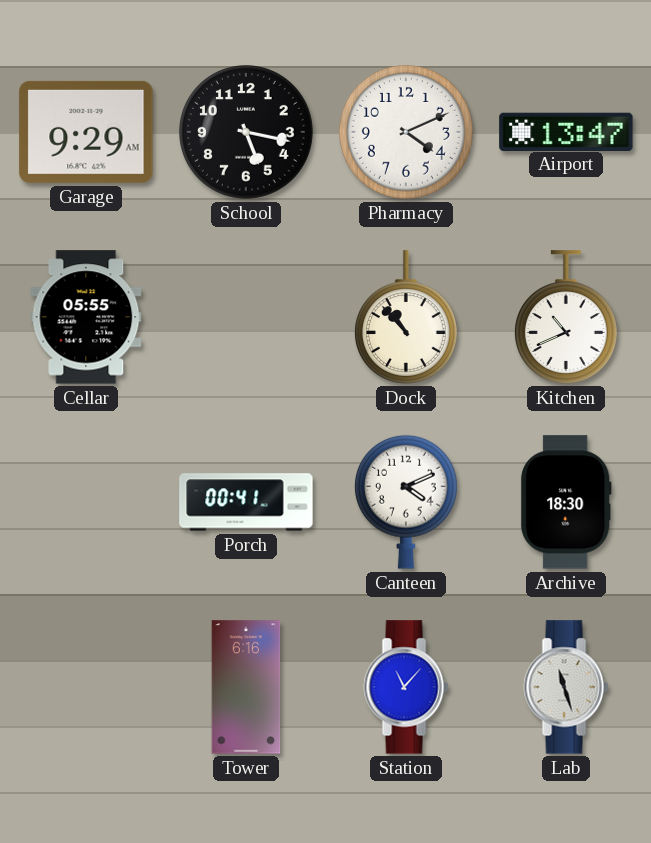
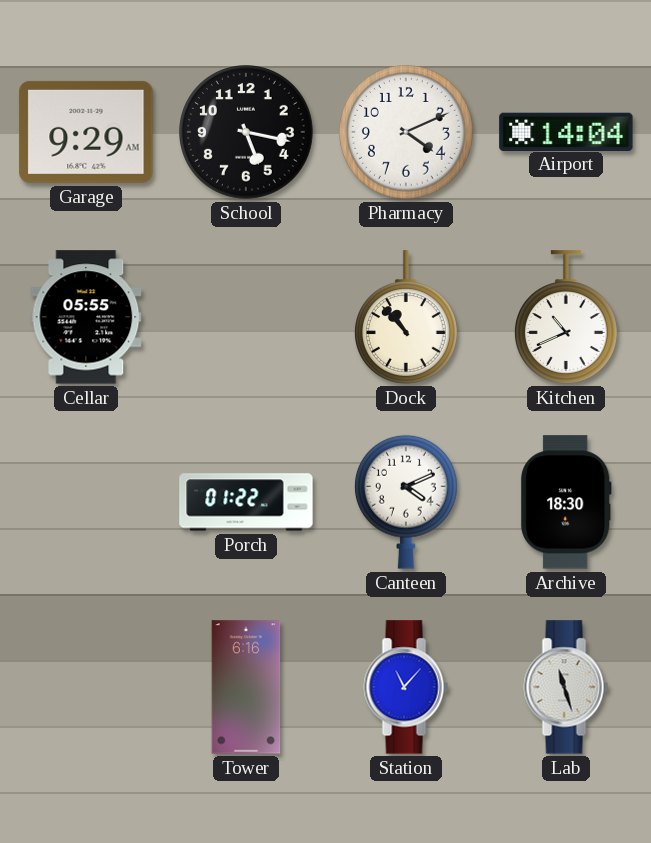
Airport: 13:47 -> 14:04
Porch: 00:41 -> 01:22
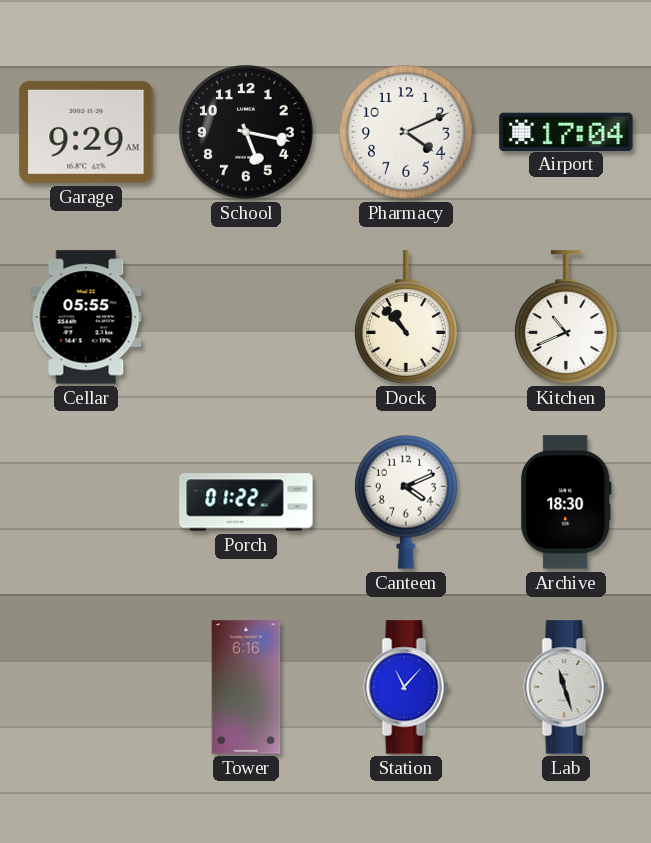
Airport: 14:04 -> 17:04
